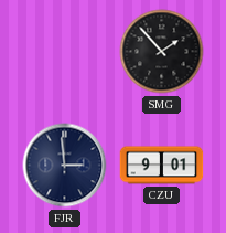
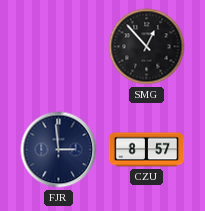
SMG: 1:53 -> 12:53
CZU: 9:01 -> 8:57
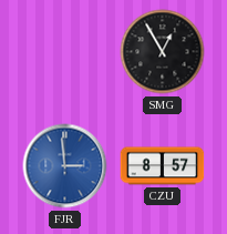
SMG: 12:53 -> 12:55
FJR dial: navy -> blue
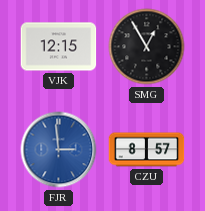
VJK: none -> 12:15
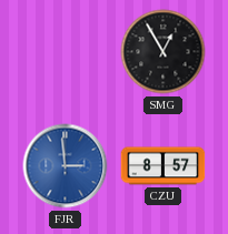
VJK: 12:15 -> none
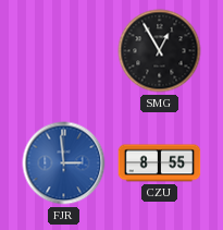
CZU: 8:57 -> 8:55
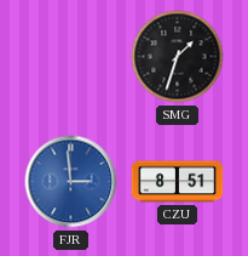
SMG: 12:55 -> 1:33
CZU: 8:55 -> 8:51
